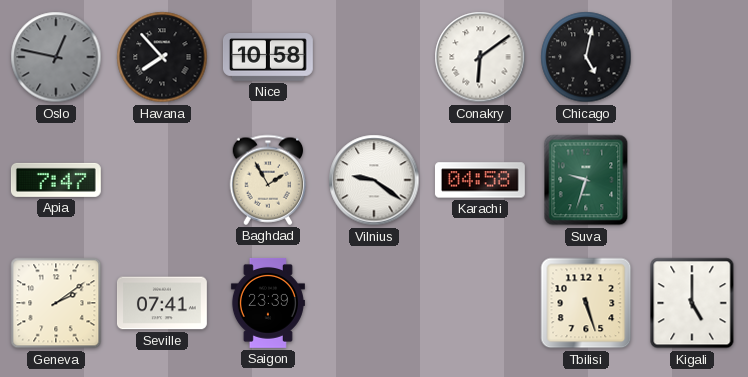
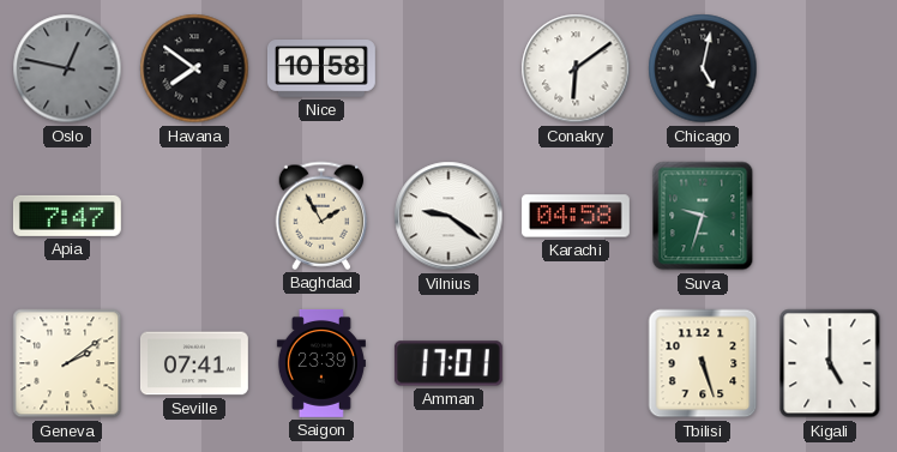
Havana: 7:53 -> 7:51
Amman: none -> 17:01
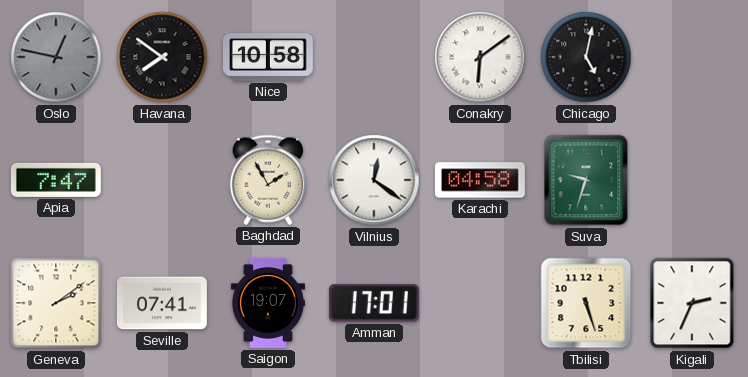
Vilnius: 9:21 -> 12:21
Saigon: 23:39 -> 19:07
Kigali: 5:00 -> 2:34
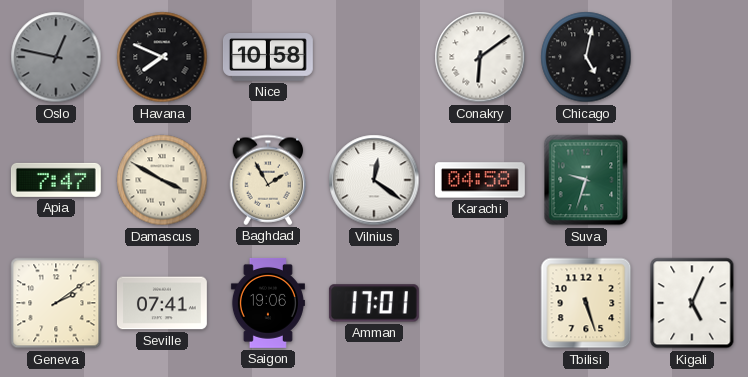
Havana: 7:51 -> 7:49
Damascus: none -> 3:50
Saigon: 19:07 -> 19:06
Kigali: 2:34 -> 5:04
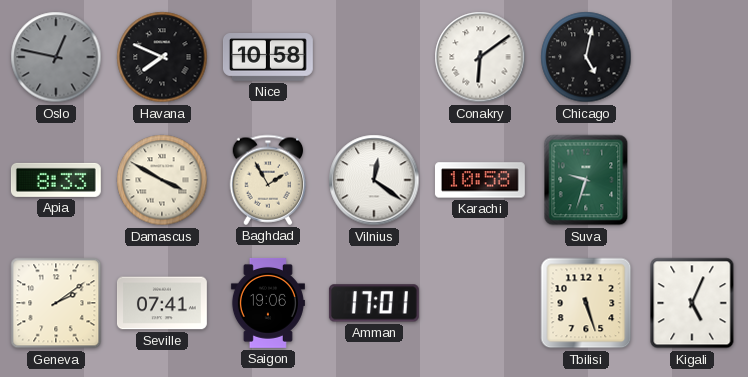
Apia: 7:47 -> 8:33
Karachi: 04:58 -> 10:58
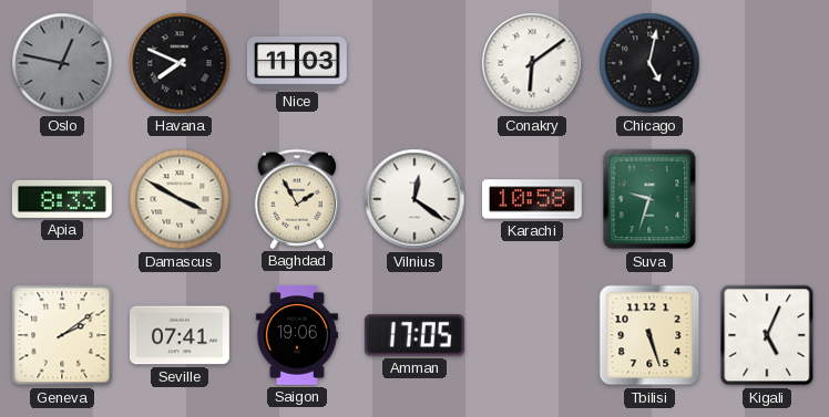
Nice: 10:58 -> 11:03
Amman: 17:01 -> 17:05
